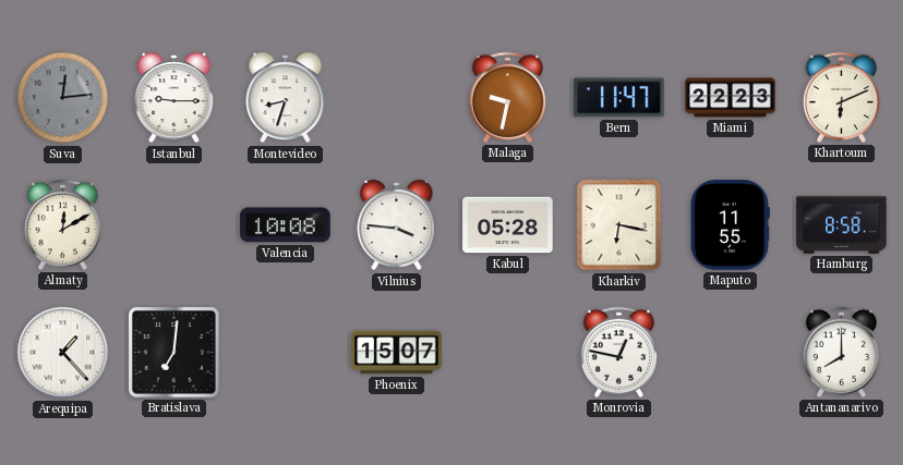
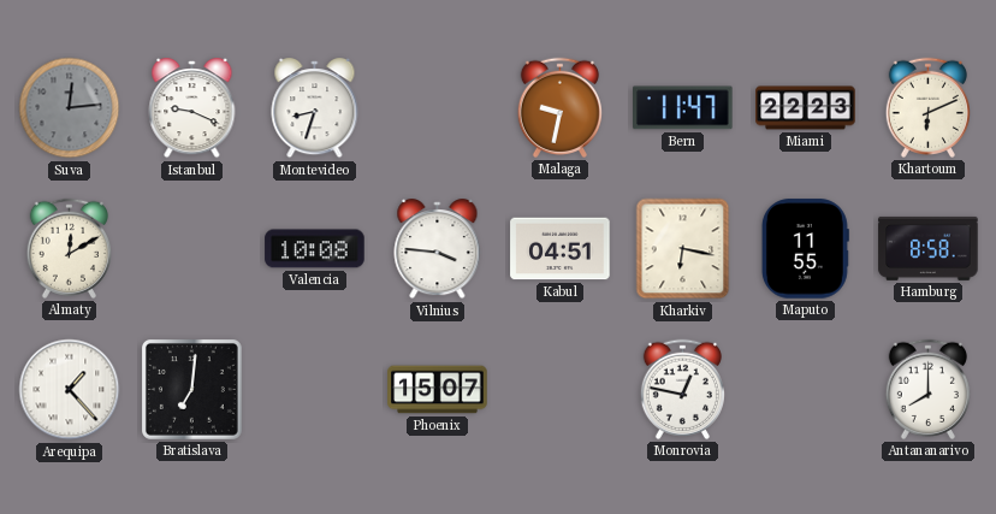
Istanbul: 9:15 -> 9:19
Kabul: 05:28 -> 04:51
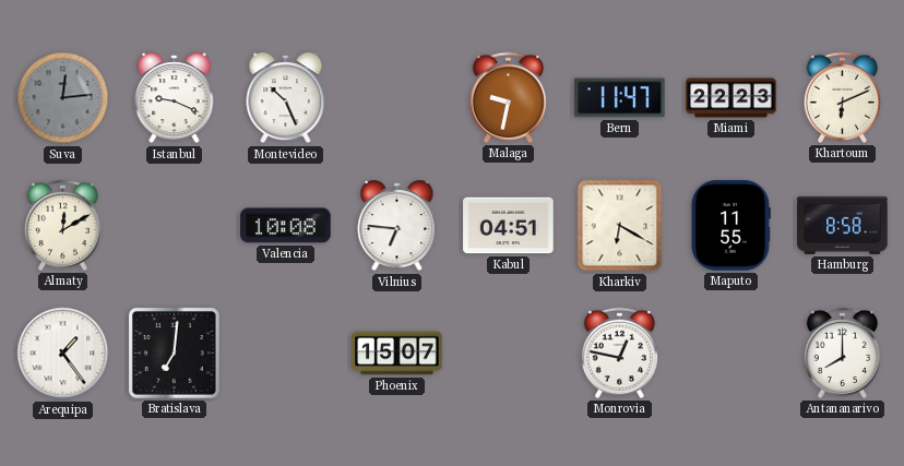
Montevideo: 8:33 -> 10:26
Vilnius: 3:46 -> 6:46
Kharkiv: 6:17 -> 6:20
Arequipa: 1:23 -> 1:24
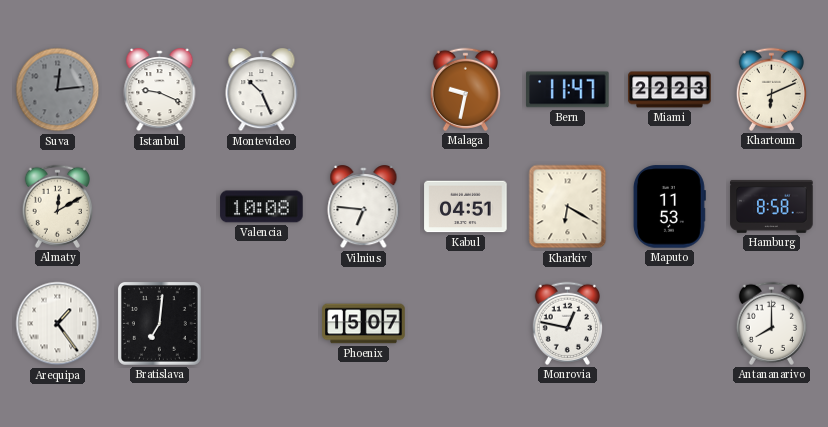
Maputo: 11:55 -> 11:53
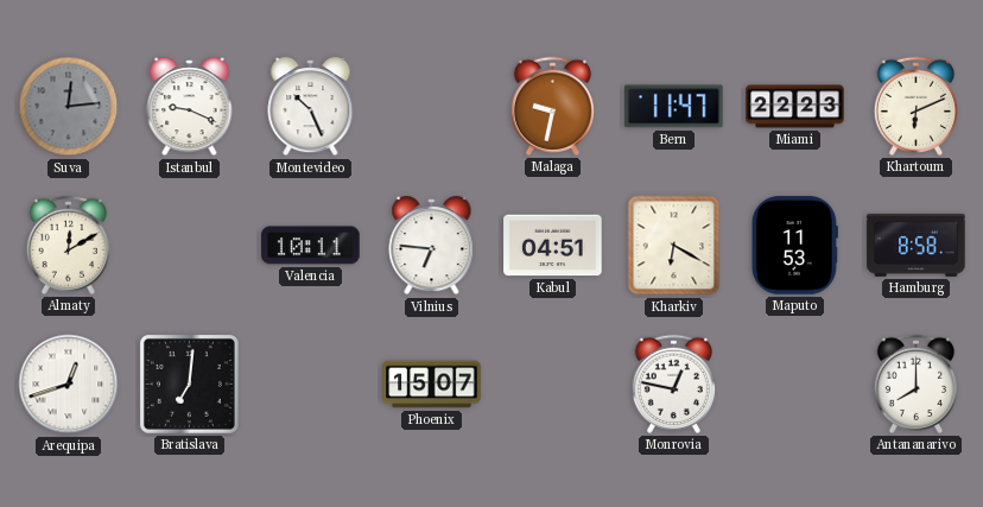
Valencia: 10:08 -> 10:11
Arequipa: 1:24 -> 12:42
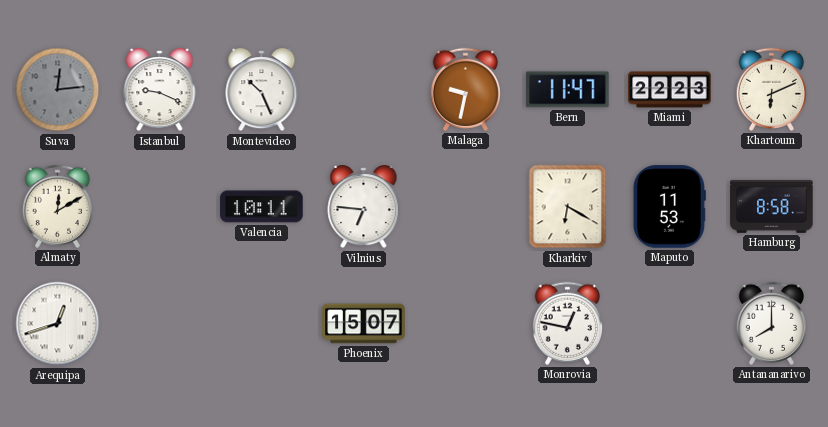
Kabul: 04:51 -> none
Bratislava: 7:01 -> none
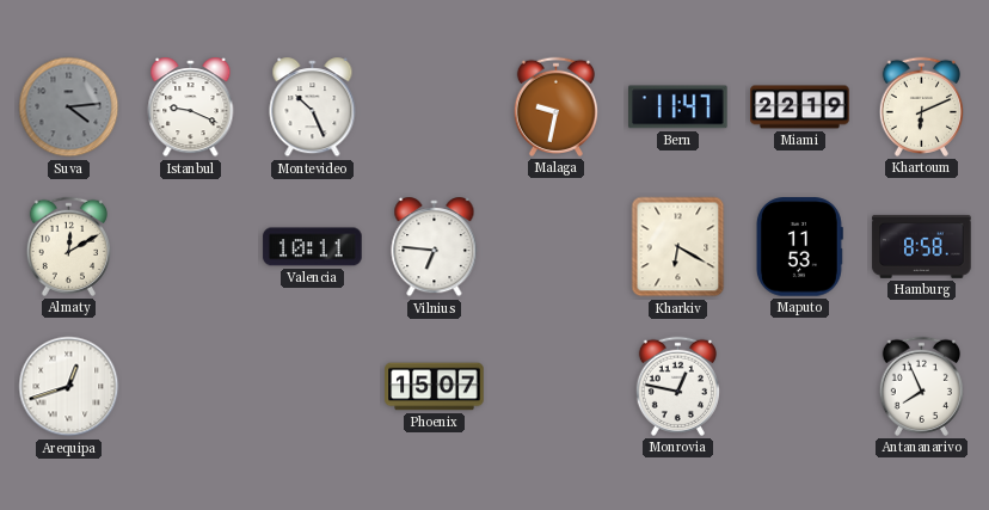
Suva: 12:14 -> 4:14
Miami: 22:23 -> 22:19
Antananarivo: 8:00 -> 7:56
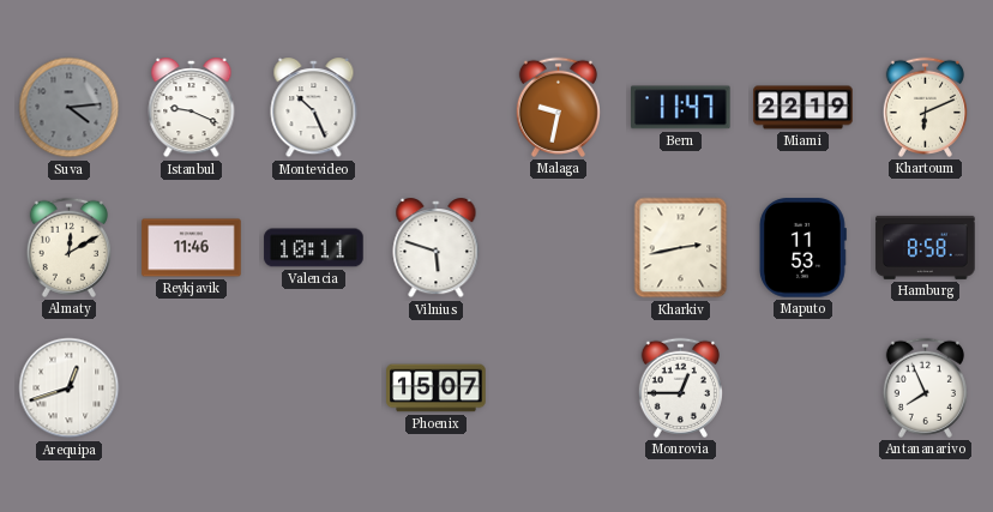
Reykjavik: none -> 11:46
Vilnius: 6:46 -> 5:48
Kharkiv: 6:20 -> 2:43
Monrovia: 12:47 -> 12:45
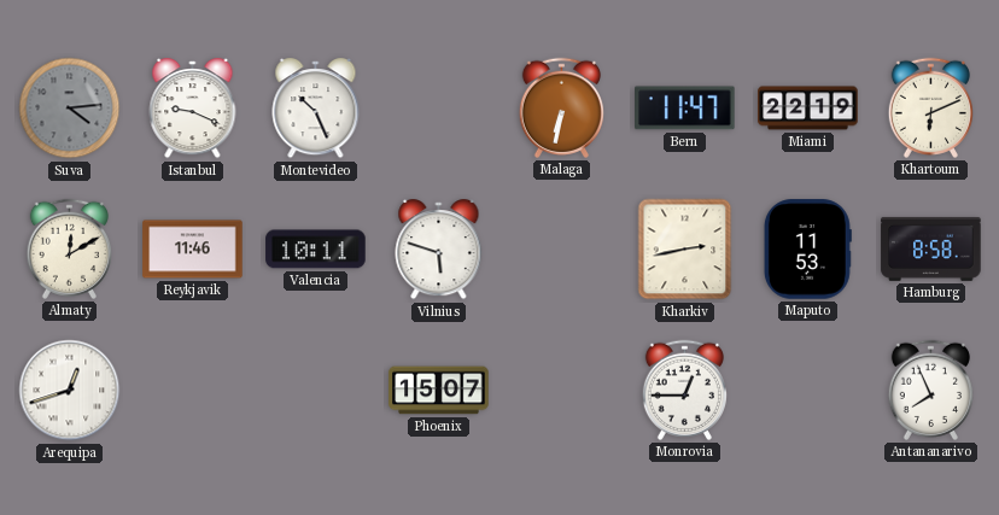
Malaga: 9:32 -> 6:32
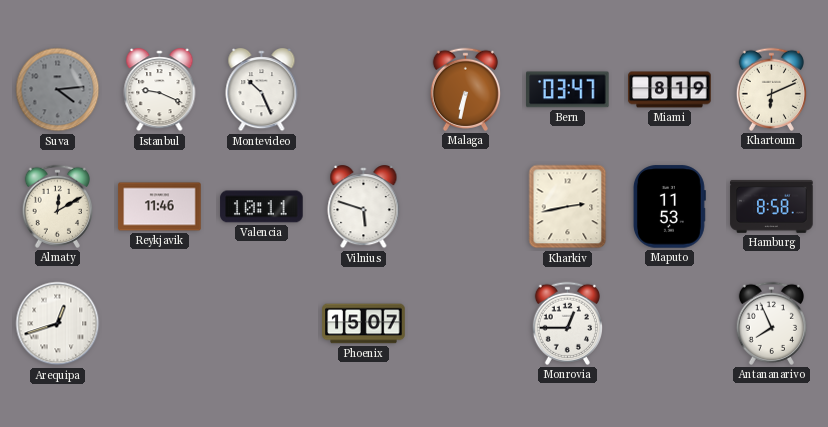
Bern: 11:47 -> 03:47
Miami: 22:19 -> 8:19
